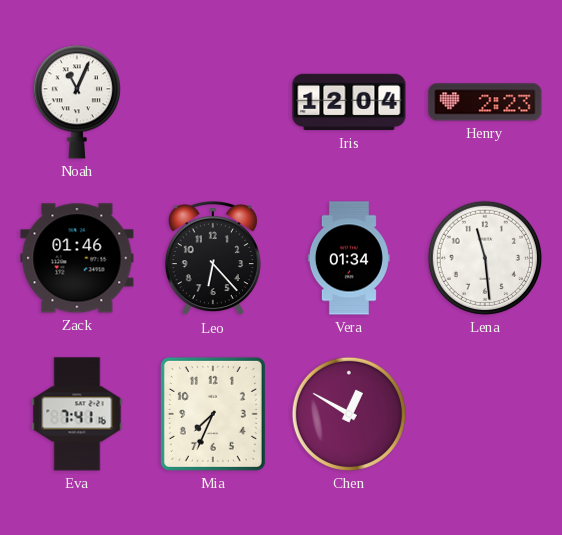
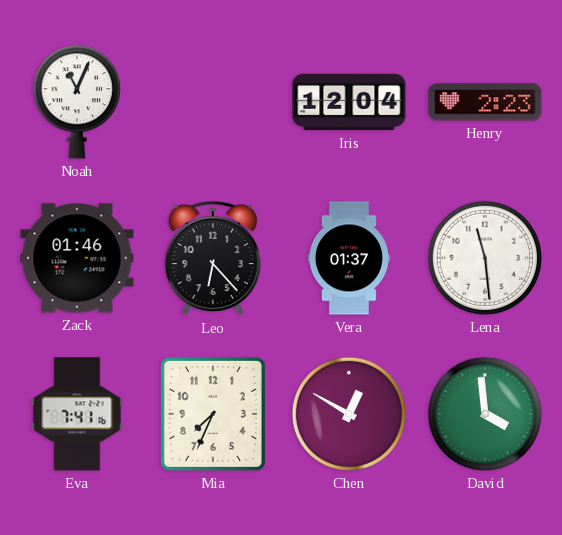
Vera: 01:34 -> 01:37
David: none -> 3:59
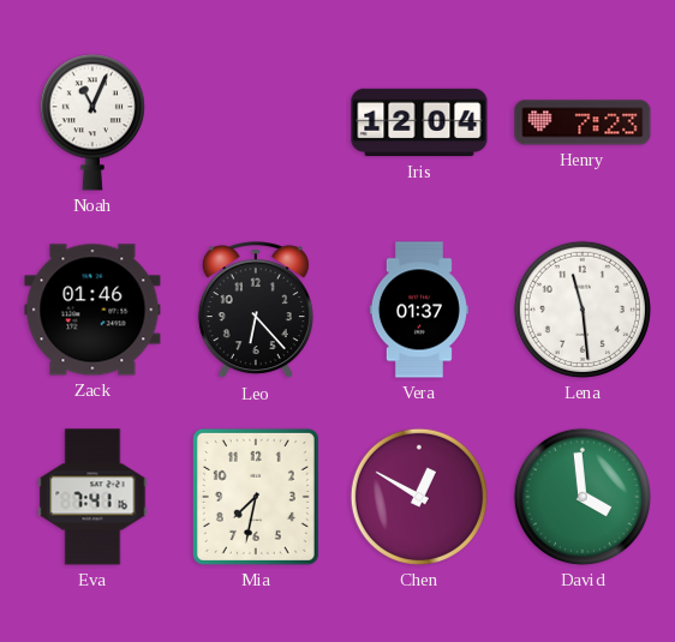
Henry: 2:23 -> 7:23
Mia: 7:34 -> 7:32
